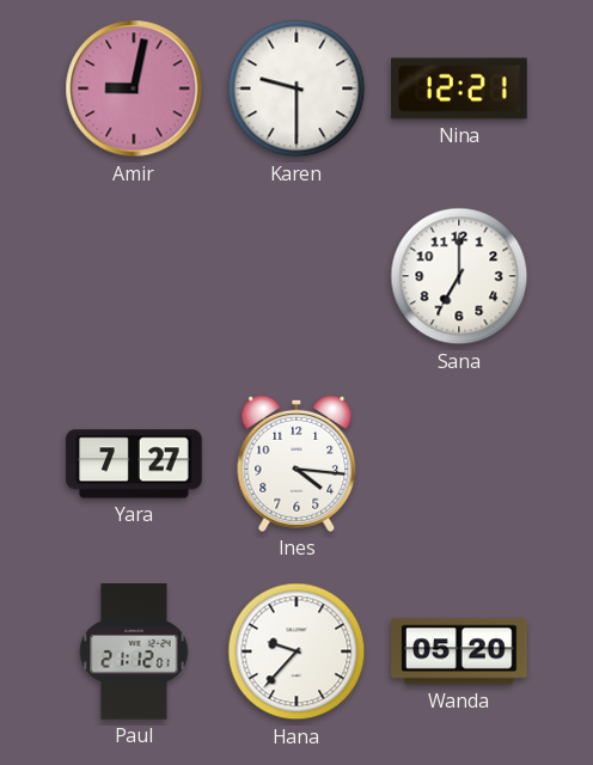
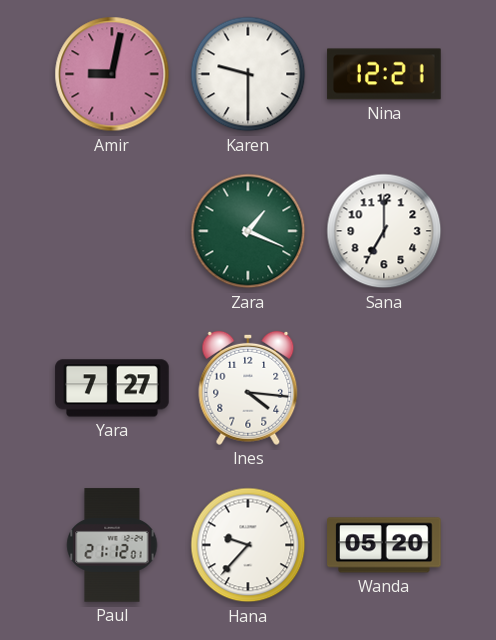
Zara: none -> 1:19
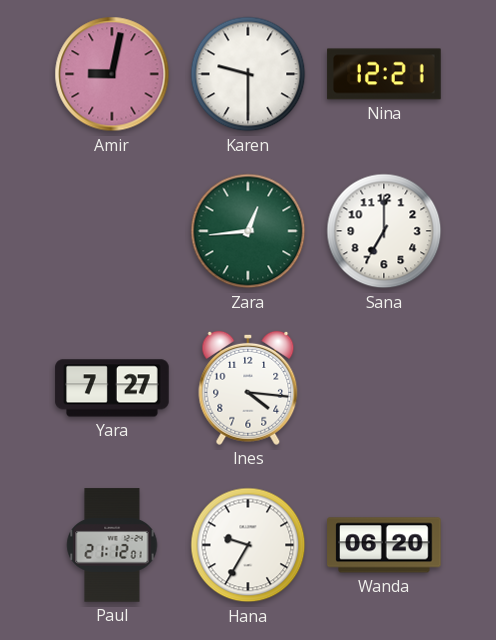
Zara: 1:19 -> 12:44
Hana: 9:37 -> 9:35
Wanda: 05:20 -> 06:20
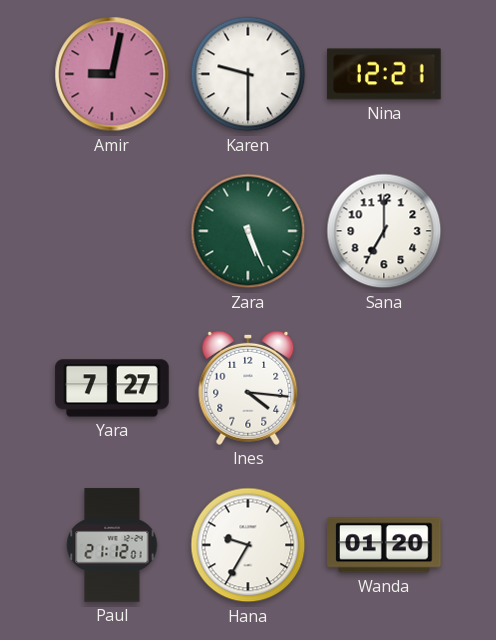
Zara: 12:44 -> 5:26
Wanda: 06:20 -> 01:20
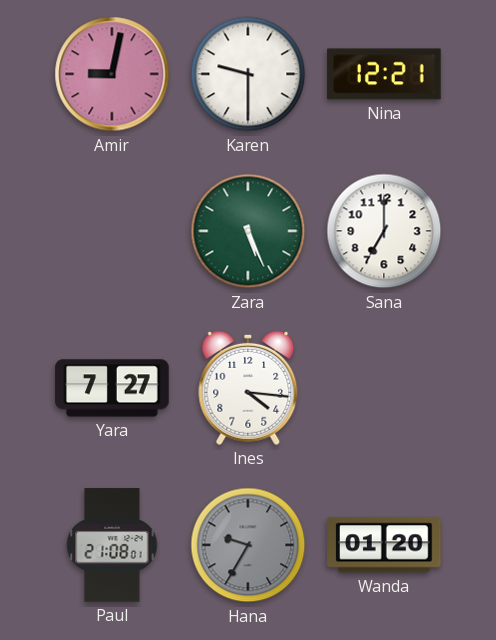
Paul: 21:12 -> 21:08
Hana dial: white -> grey
